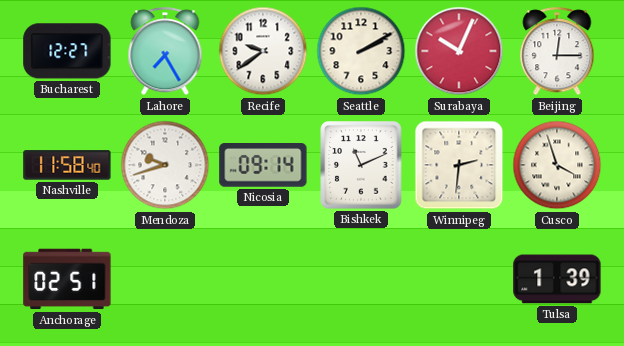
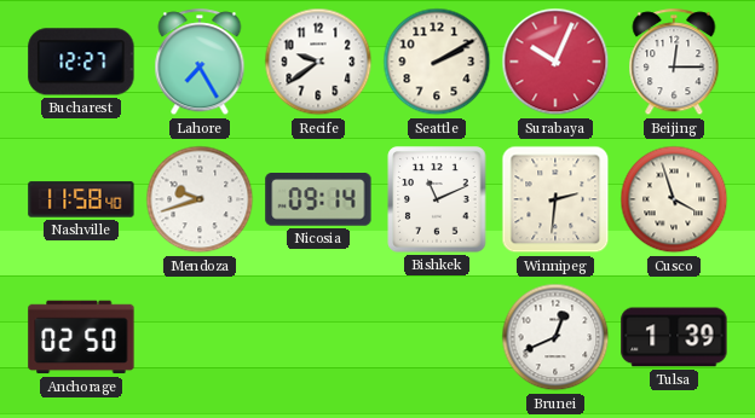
Anchorage: 02:51 -> 02:50
Brunei: none -> 12:41
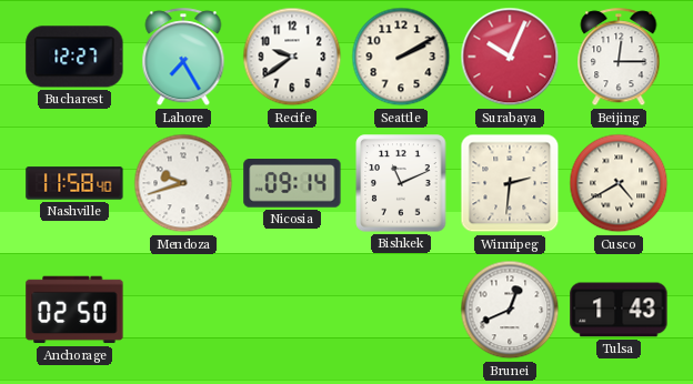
Cusco: 3:57 -> 4:40
Tulsa: 1:39 -> 1:43
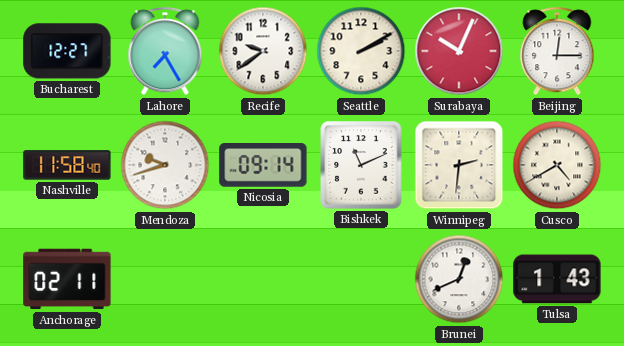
Anchorage: 02:50 -> 02:11
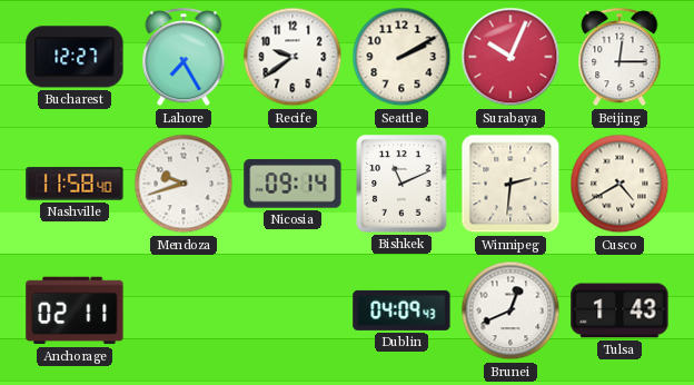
Dublin: none -> 04:09
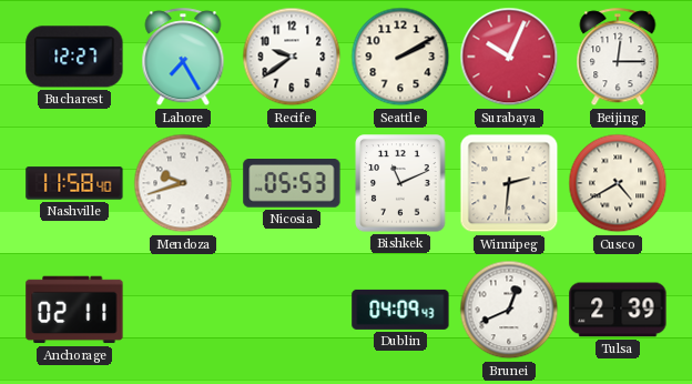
Nicosia: 09:14 -> 05:53
Tulsa: 1:43 -> 2:39
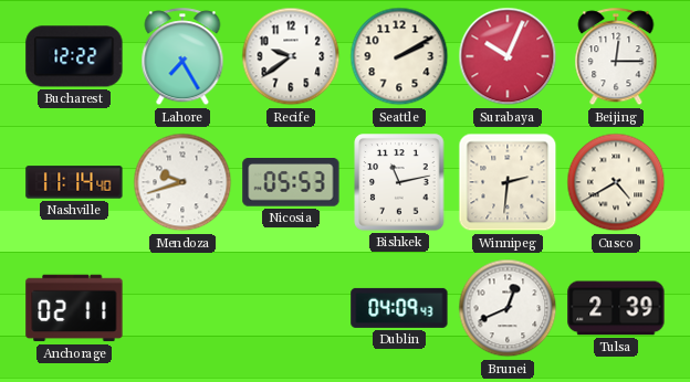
Bucharest: 12:27 -> 12:22
Nashville: 11:58 -> 11:14
Bishkek: 11:11 -> 11:13
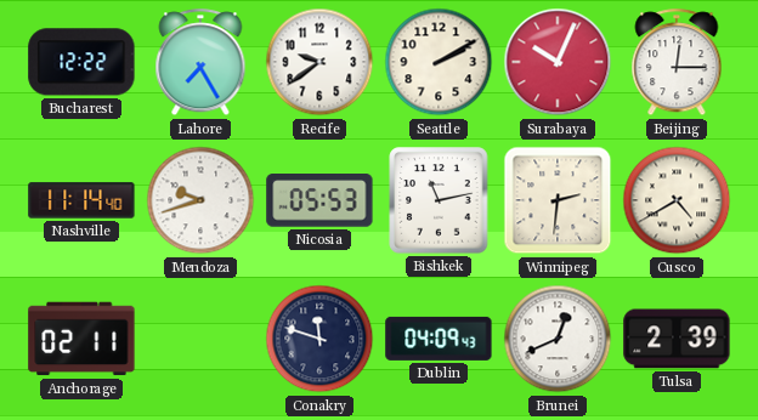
Conakry: none -> 11:48
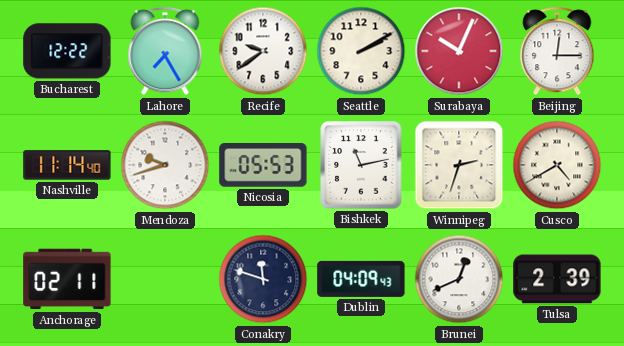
Winnipeg: 2:31 -> 2:33
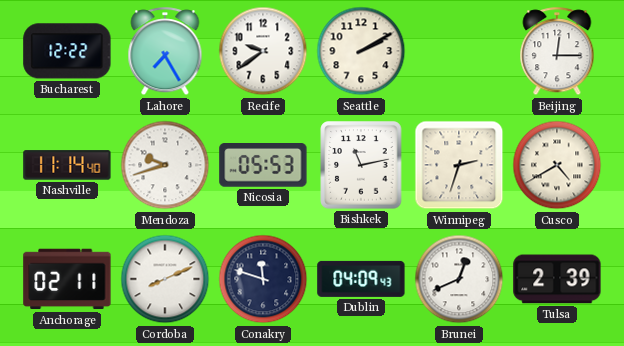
Surabaya: 10:04 -> none
Cordoba: none -> 8:11
